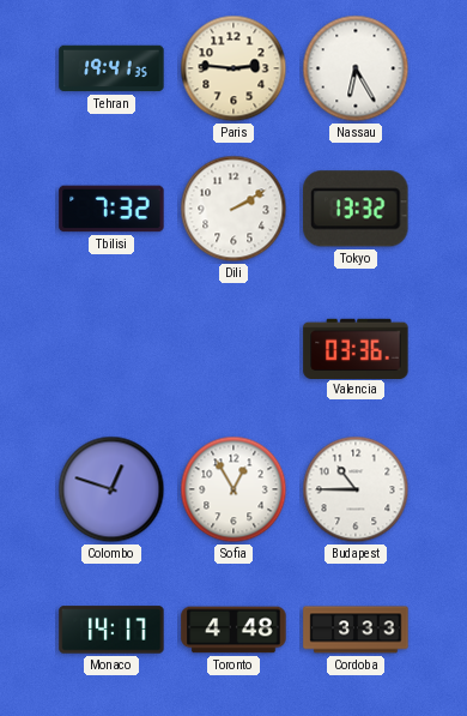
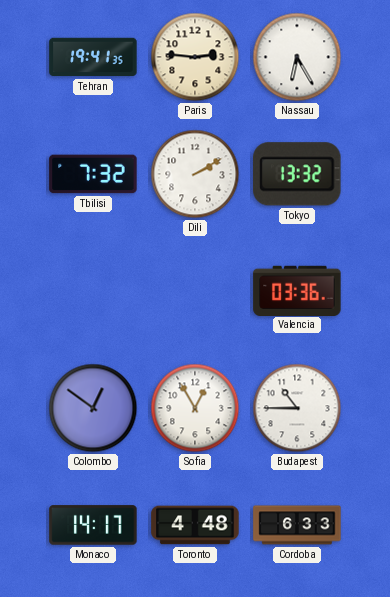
Colombo: 12:48 -> 12:51
Cordoba: 3:33 -> 6:33
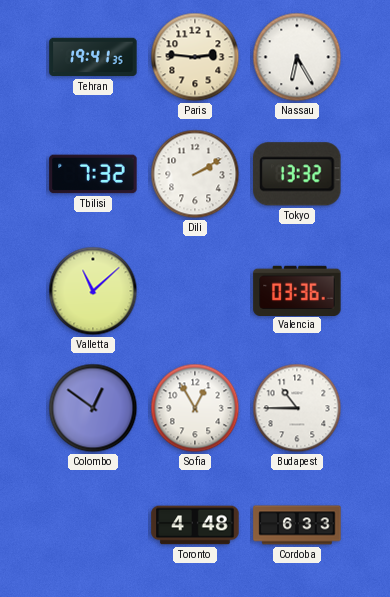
Valletta: none -> 11:08
Monaco: 14:17 -> none
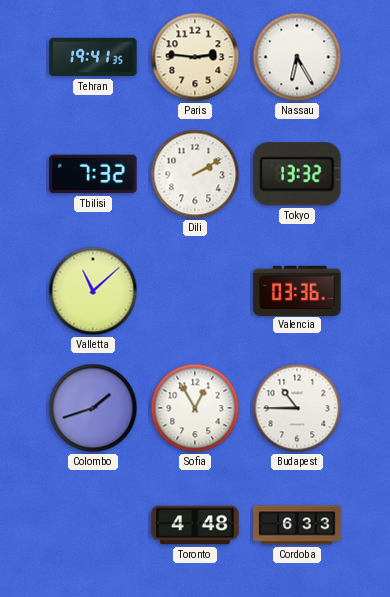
Colombo: 12:51 -> 1:42
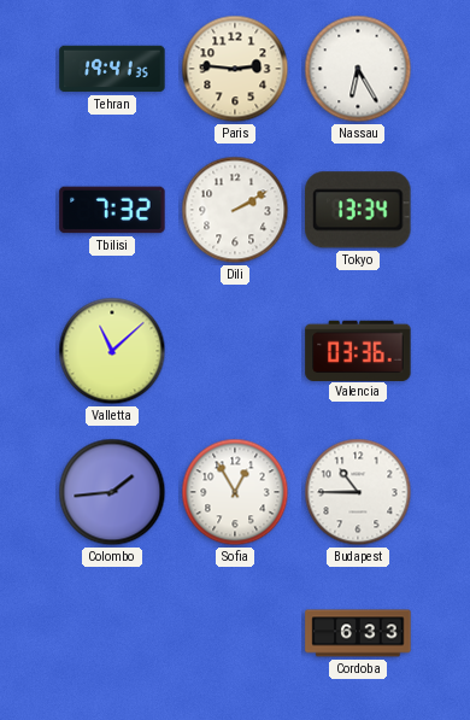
Tokyo: 13:32 -> 13:34
Colombo: 1:42 -> 1:44
Toronto: 4:48 -> none
